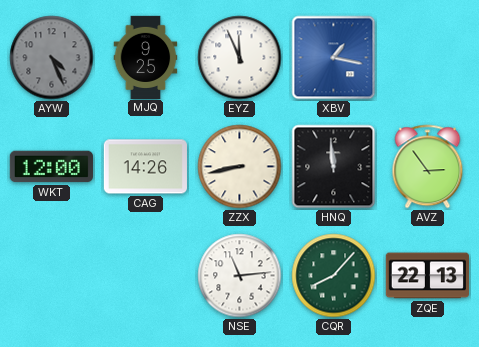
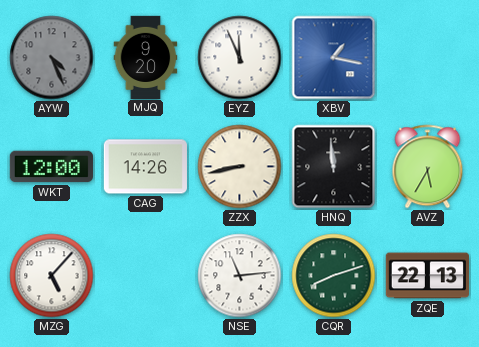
MJQ: 9:25 -> 9:20
AVZ: 2:54 -> 5:35
MZG: none -> 5:07
CQR: 8:07 -> 8:12
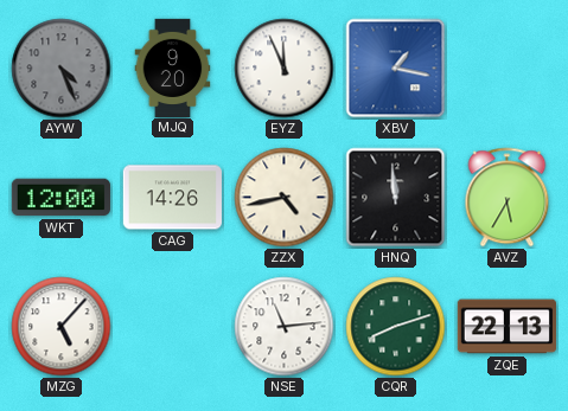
ZZX: 8:43 -> 4:43
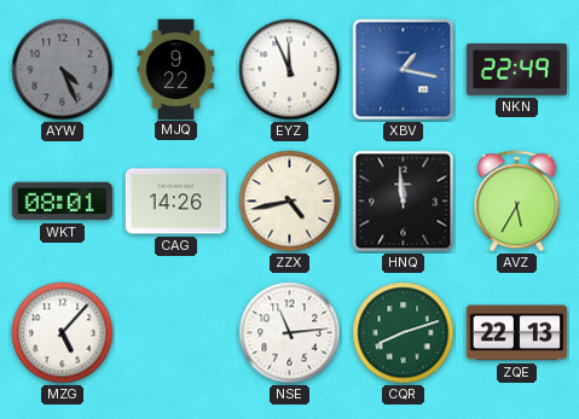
MJQ: 9:20 -> 9:22
NKN: none -> 22:49
WKT: 12:00 -> 08:01
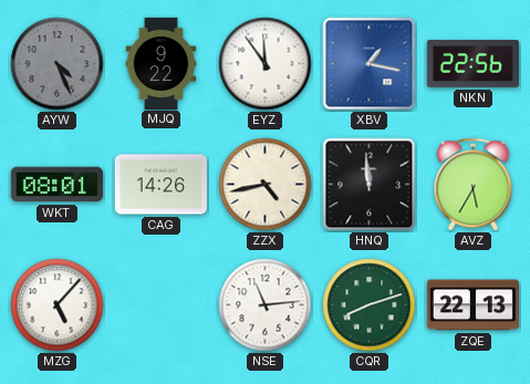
EYZ: 11:56 -> 11:54
NKN: 22:49 -> 22:56
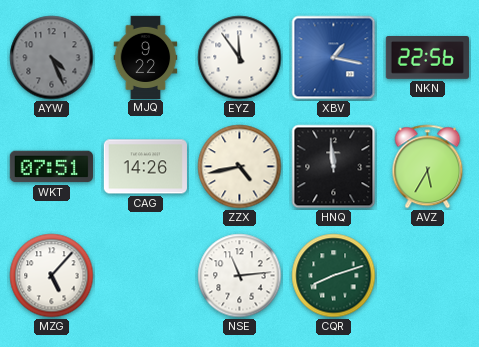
WKT: 08:01 -> 07:51
ZQE: 22:13 -> none
